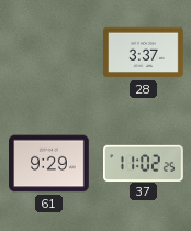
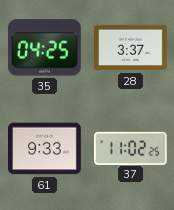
35: none -> 04:25
61: 9:29 -> 9:33
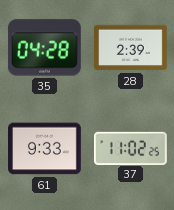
35: 04:25 -> 04:28
28: 3:37 -> 2:39
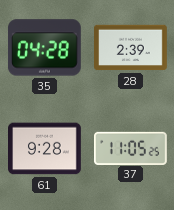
61: 9:33 -> 9:28
37: 11:02 -> 11:05
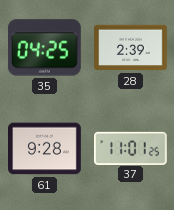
35: 04:28 -> 04:25
37: 11:05 -> 11:01
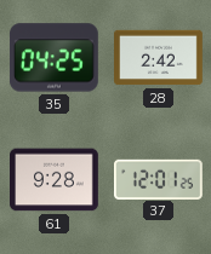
28: 2:39 -> 2:42
37: 11:01 -> 12:01
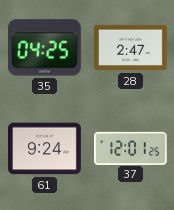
28: 2:42 -> 2:47
61: 9:28 -> 9:24
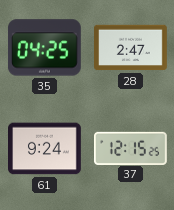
37: 12:01 -> 12:15
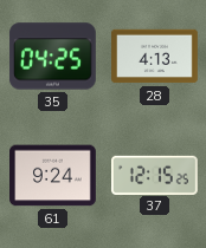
28: 2:47 -> 4:13
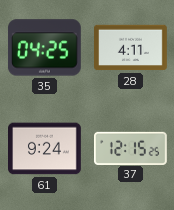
28: 4:13 -> 4:11
